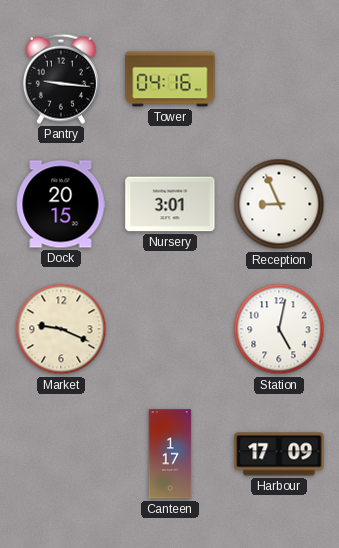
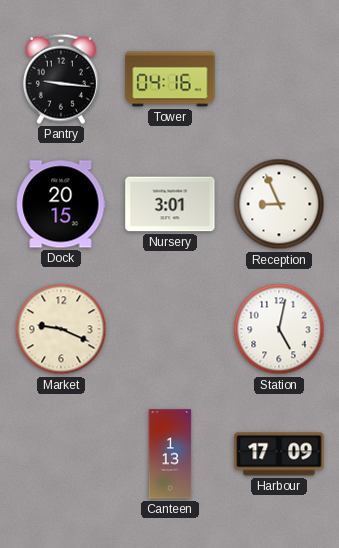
Canteen: 1:17 -> 1:13
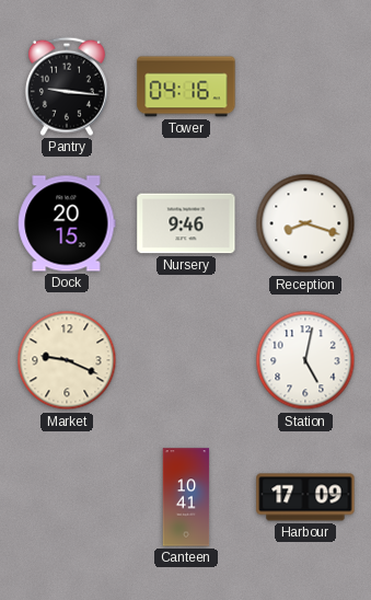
Nursery: 3:01 -> 9:46
Reception: 8:56 -> 8:18
Canteen: 1:13 -> 10:41
